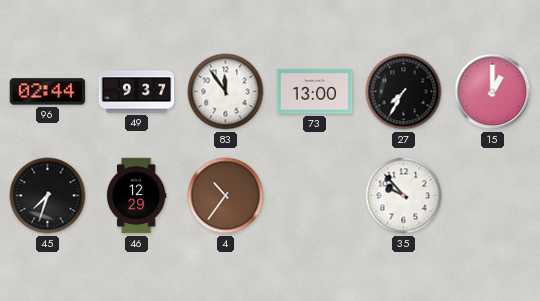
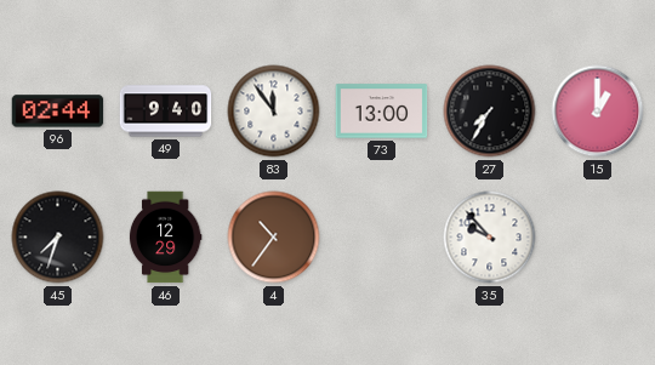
49: 9:37 -> 9:40
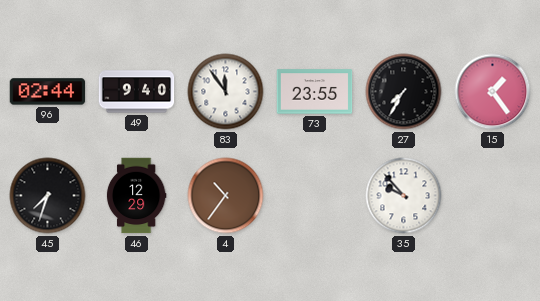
73: 13:00 -> 23:55
15: 1:00 -> 1:24
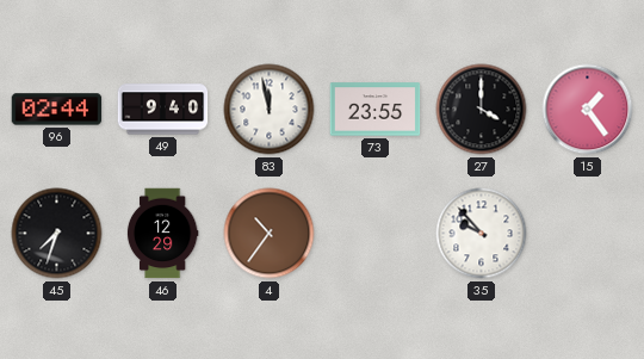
83: 11:54 -> 11:58
27: 7:35 -> 4:00
